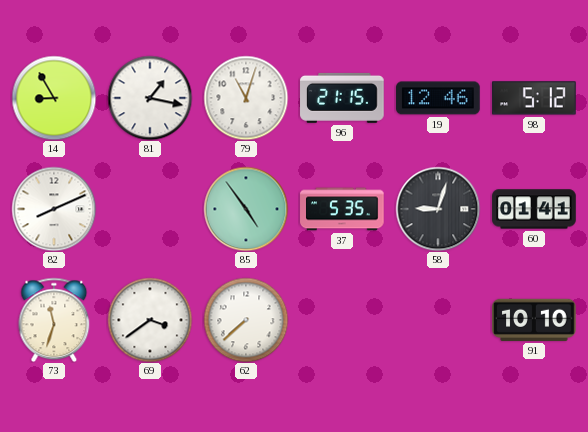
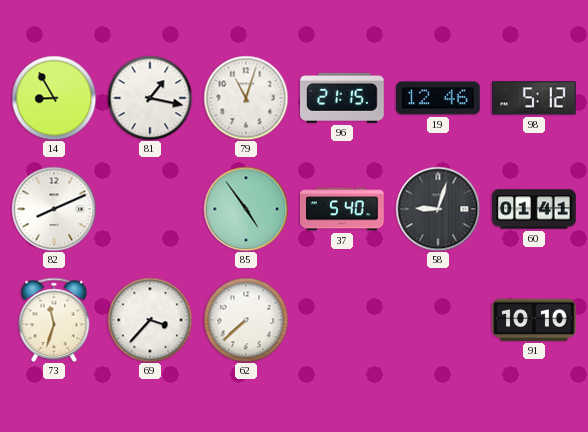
37: 5:35 -> 5:40
69: 3:39 -> 3:37
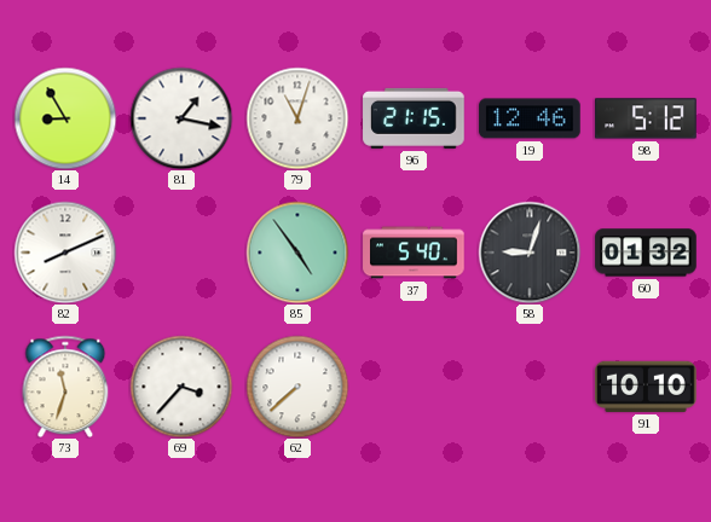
60: 01:41 -> 01:32
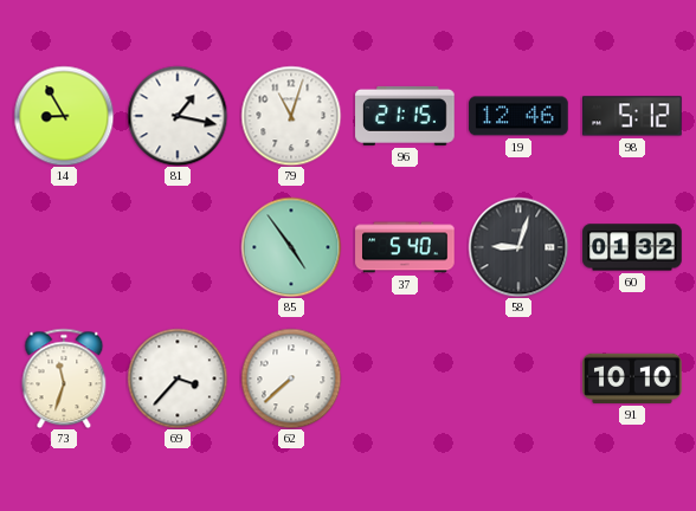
82: 8:11 -> none
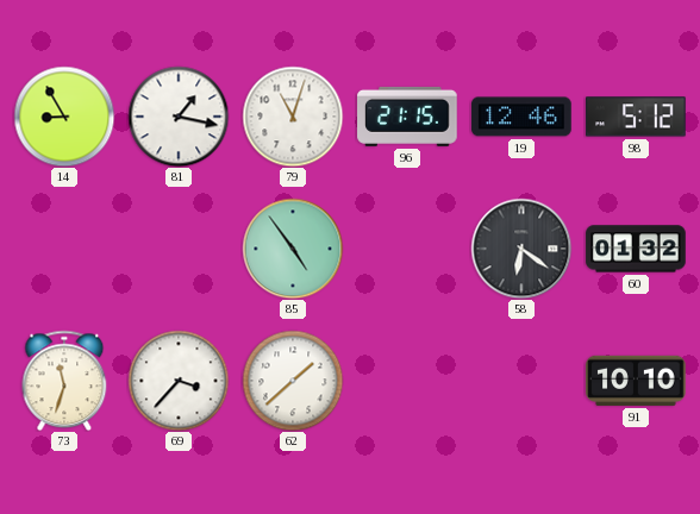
37: 5:40 -> none
58: 9:03 -> 6:21
62: 7:38 -> 1:38
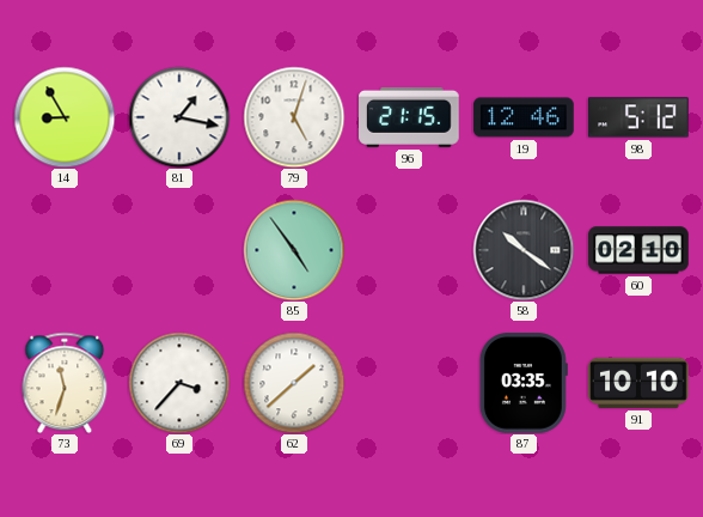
79: 11:03 -> 5:03
58: 6:21 -> 10:21
60: 01:32 -> 02:10
87: none -> 03:35
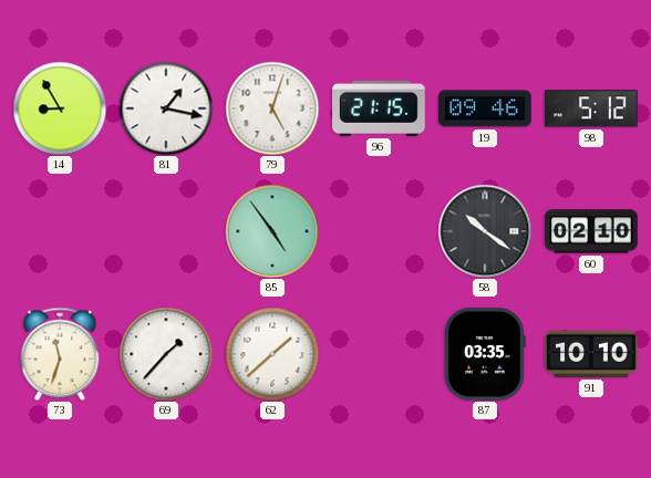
19: 12:46 -> 09:46
69: 3:37 -> 1:37
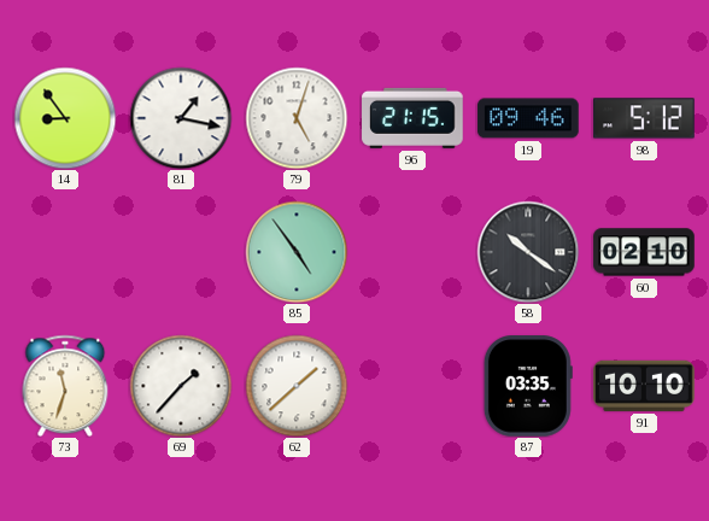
14: 8:55 -> 8:54
